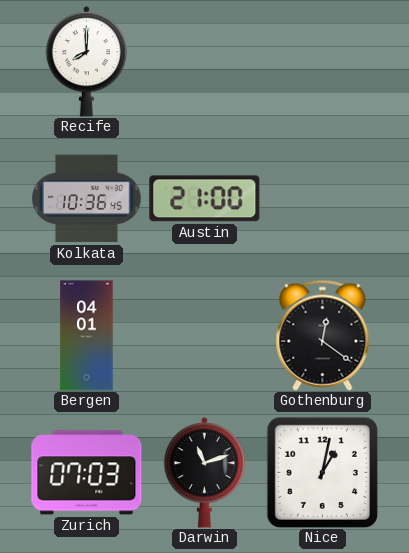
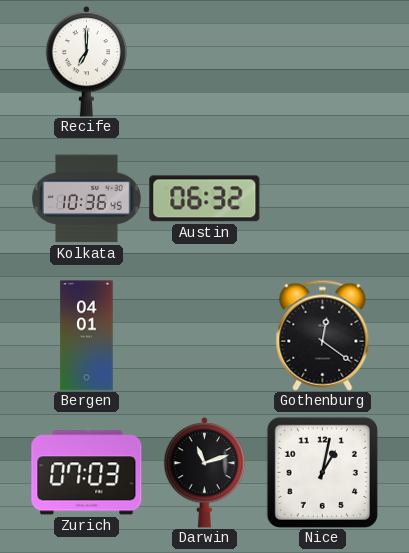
Recife: 8:00 -> 7:00
Austin: 21:00 -> 06:32
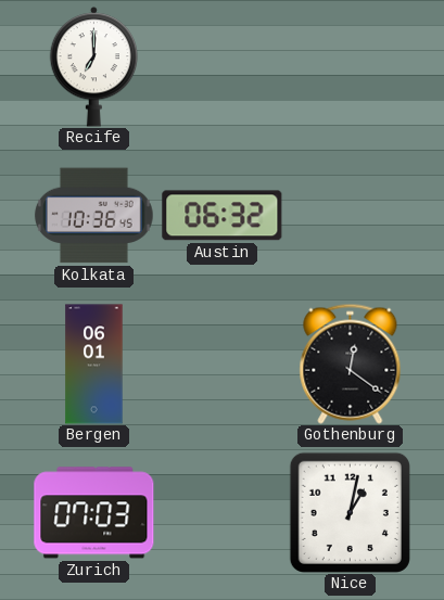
Bergen: 04:01 -> 06:01
Darwin: 11:12 -> none
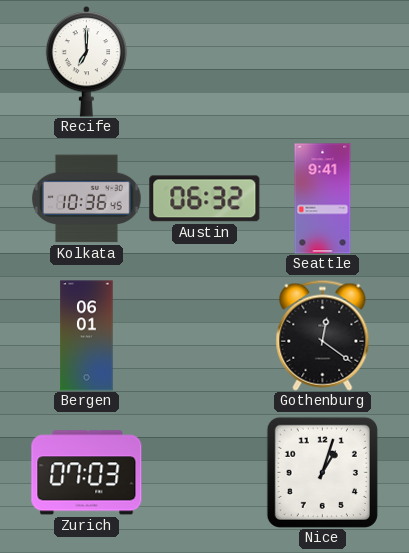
Seattle: none -> 9:41
Nice: 1:02 -> 1:03
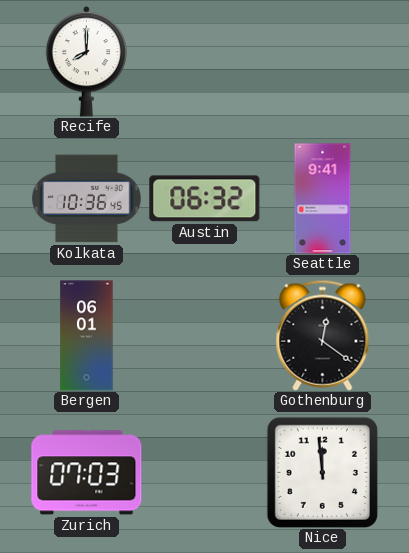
Recife: 7:00 -> 8:00
Nice: 1:03 -> 11:59
